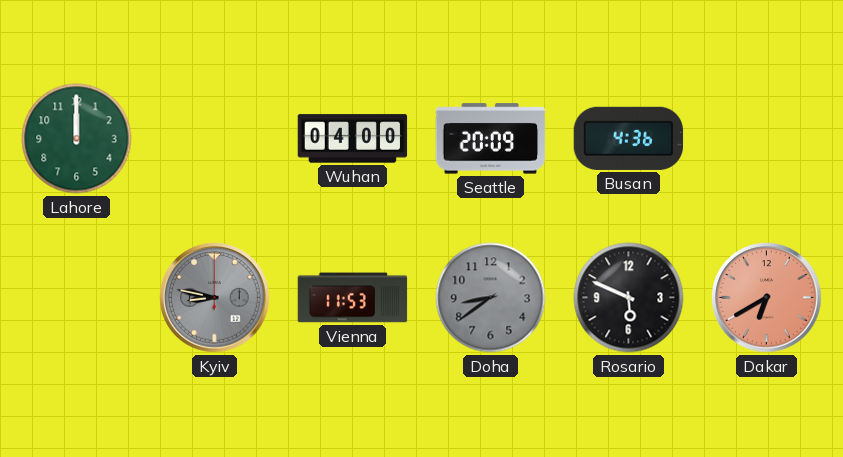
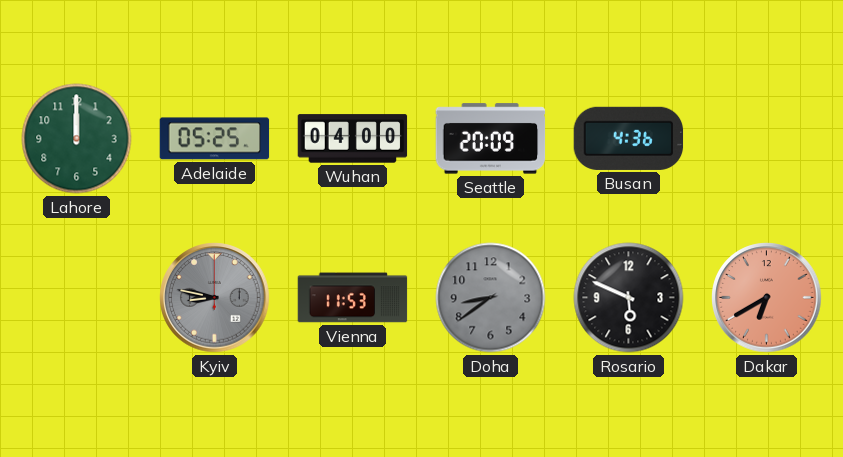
Adelaide: none -> 05:25
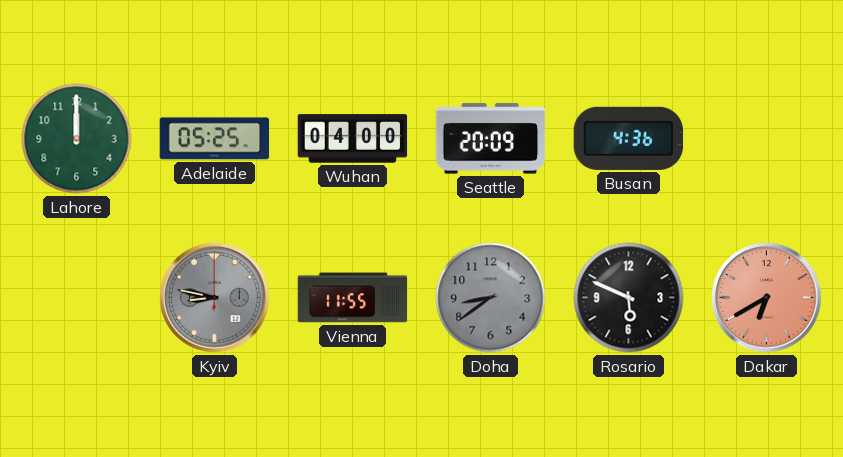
Vienna: 11:53 -> 11:55
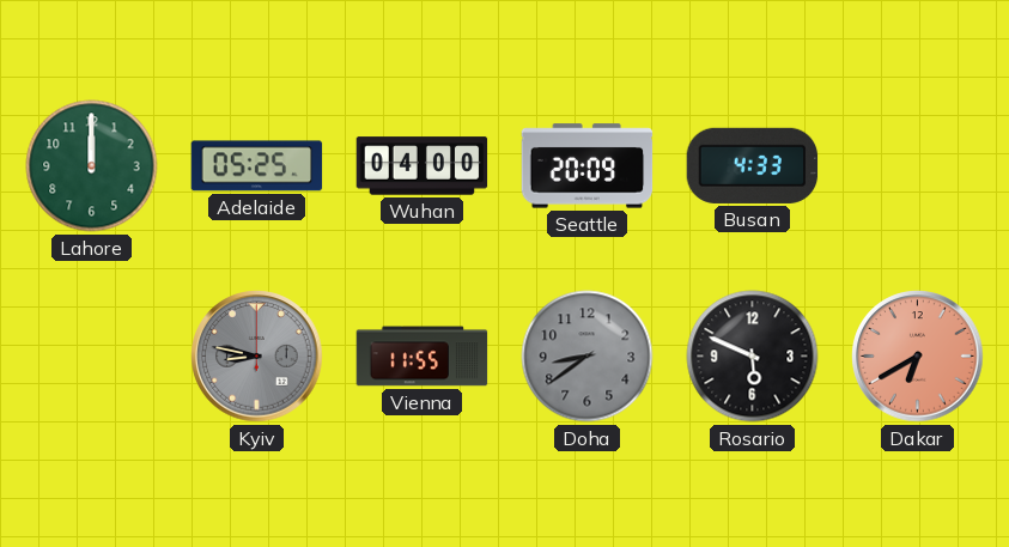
Busan: 4:36 -> 4:33
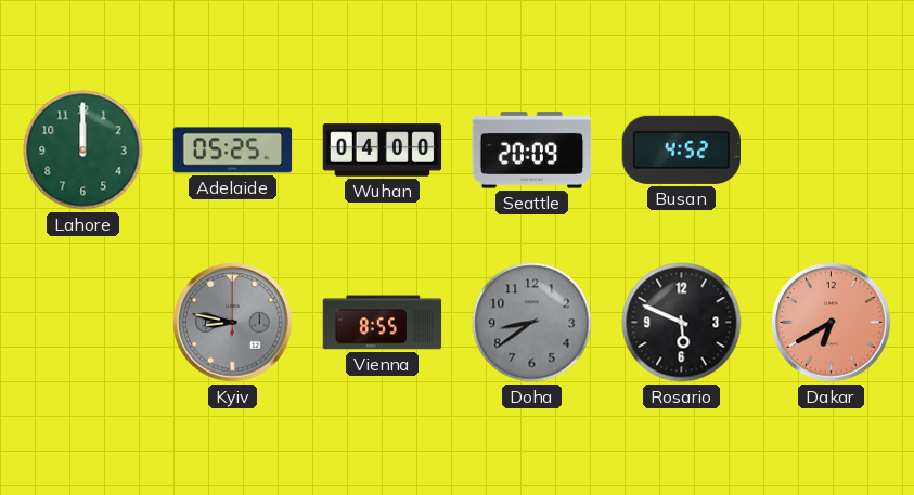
Busan: 4:33 -> 4:52
Vienna: 11:55 -> 8:55
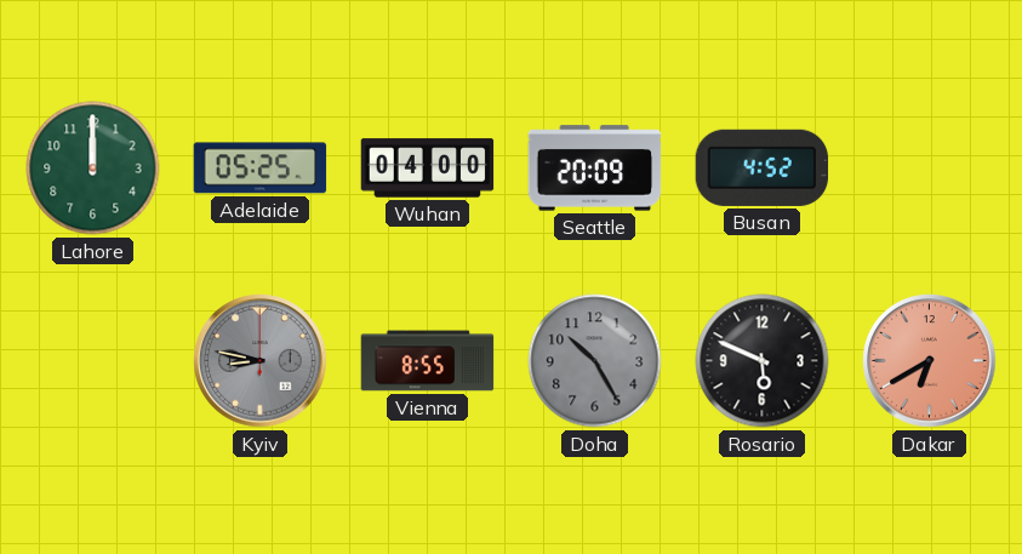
Doha: 8:39 -> 10:25
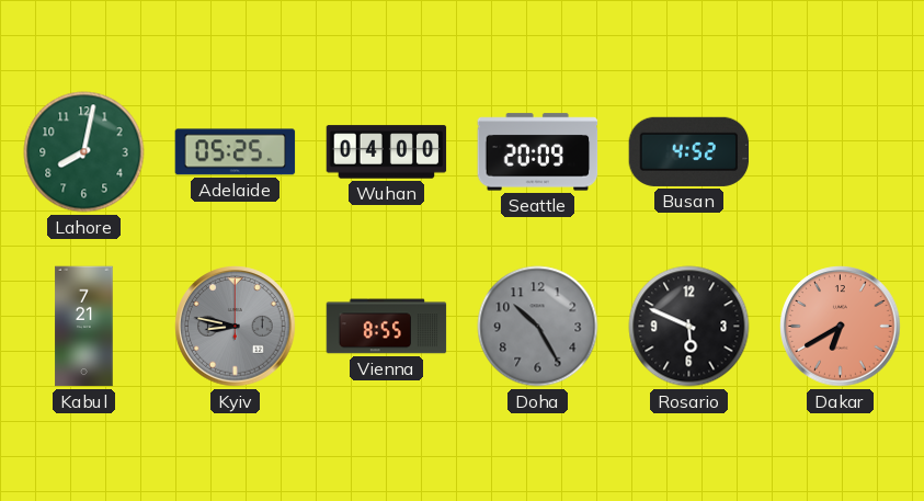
Lahore: 12:00 -> 8:02
Kabul: none -> 7:21
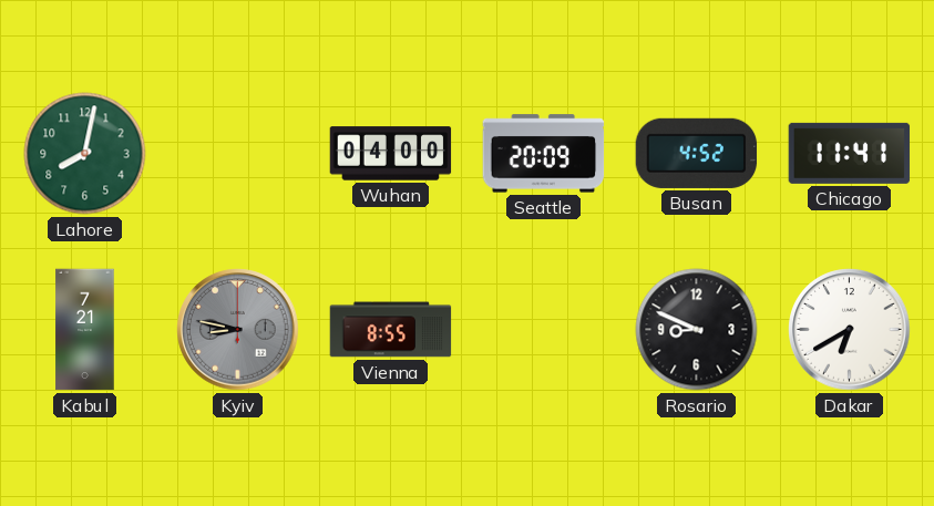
Adelaide: 05:25 -> none
Chicago: none -> 11:41
Doha: 10:25 -> none
Rosario: 5:49 -> 8:49
Dakar dial: salmon -> white
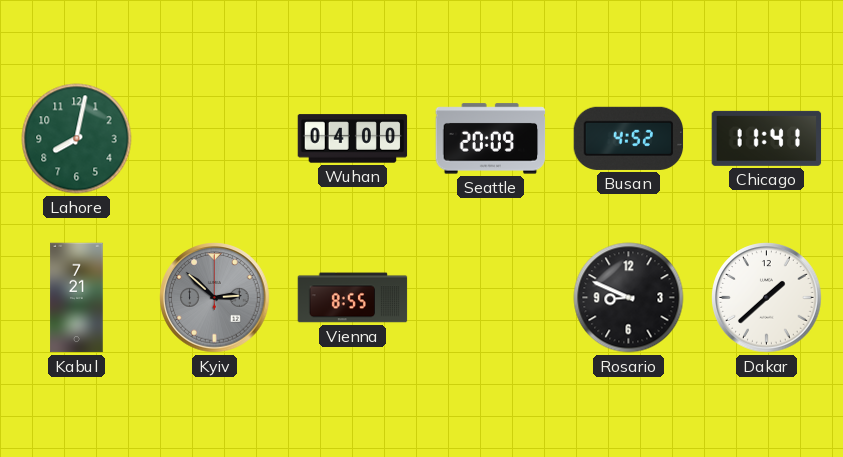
Kyiv: 8:47 -> 2:52
Dakar: 6:40 -> 1:38
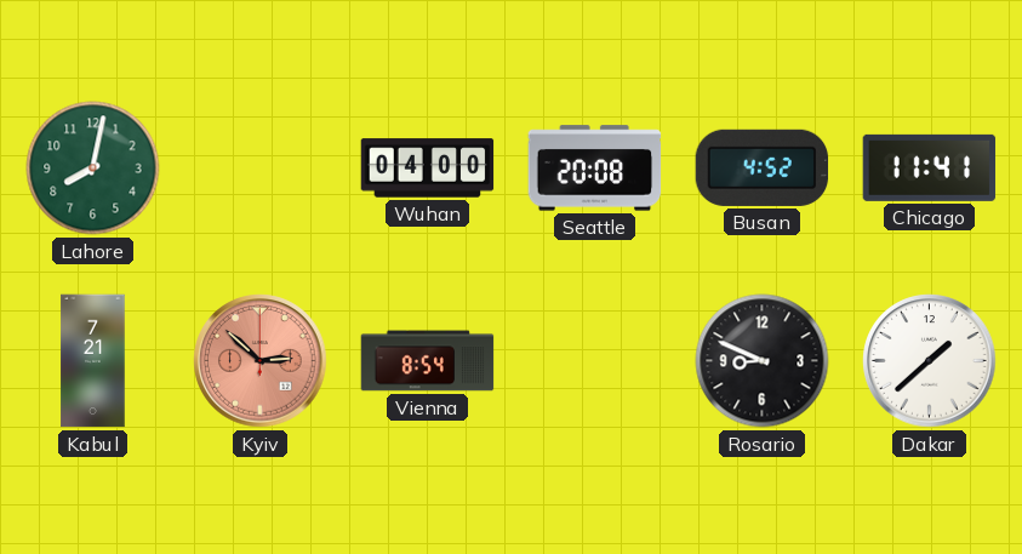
Seattle: 20:09 -> 20:08
Kyiv dial: grey -> salmon
Vienna: 8:55 -> 8:54
